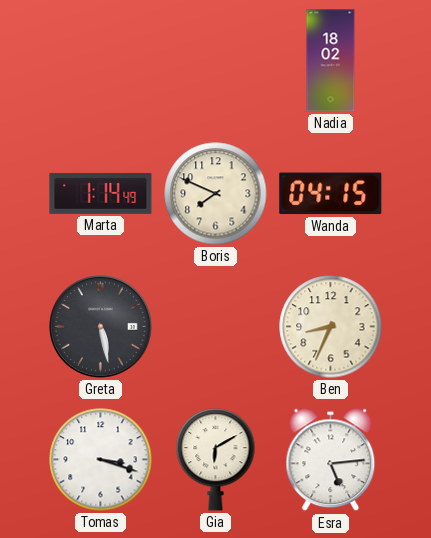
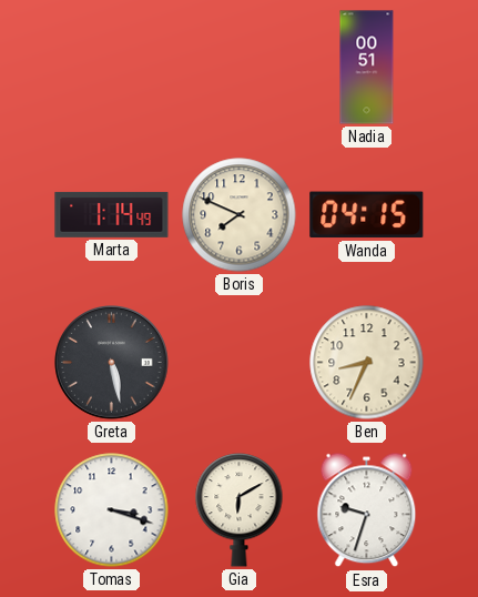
Nadia: 18:02 -> 00:51
Esra: 5:14 -> 9:33
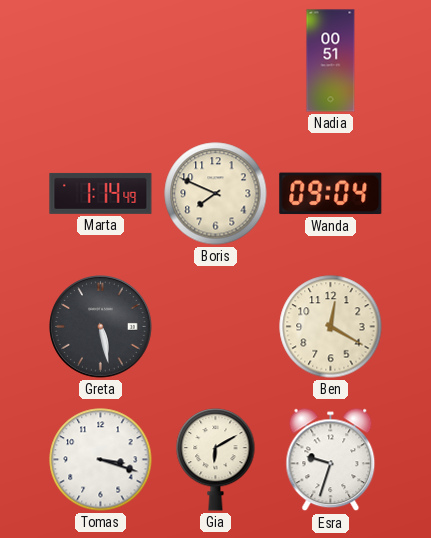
Wanda: 04:15 -> 09:04
Ben: 8:34 -> 12:20
